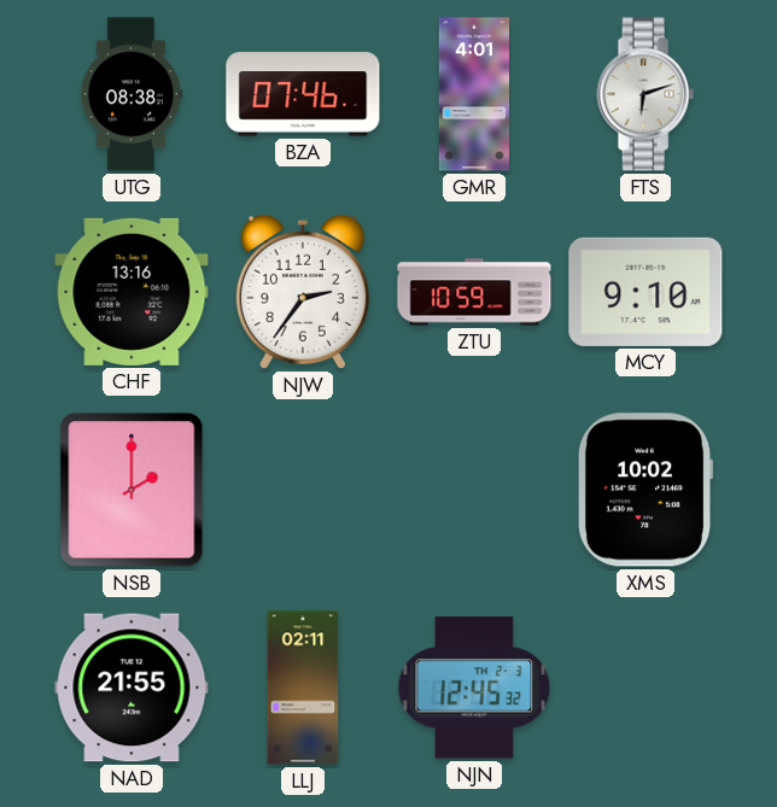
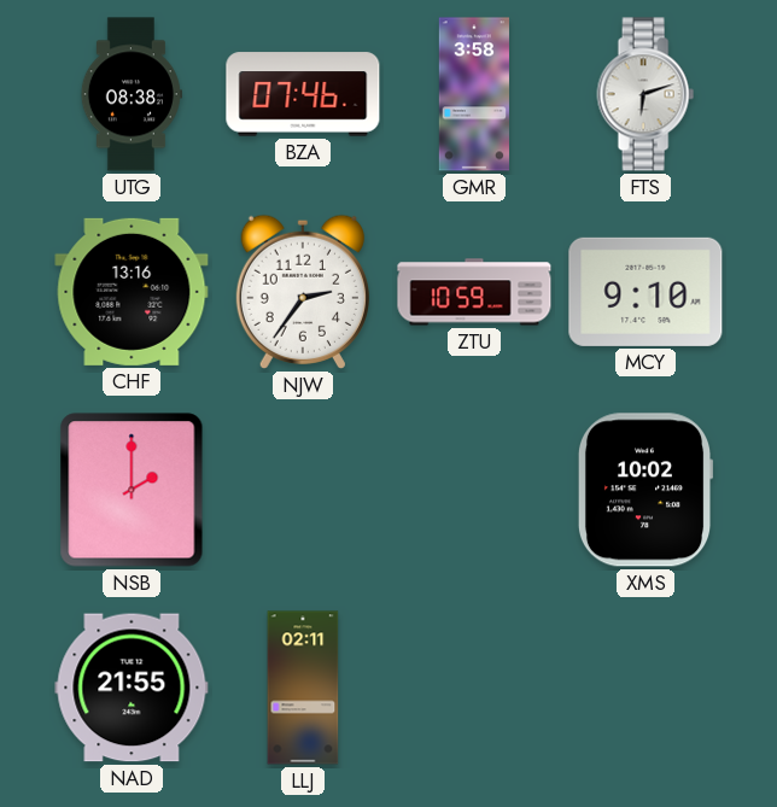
GMR: 4:01 -> 3:58
NJN: 12:45 -> none
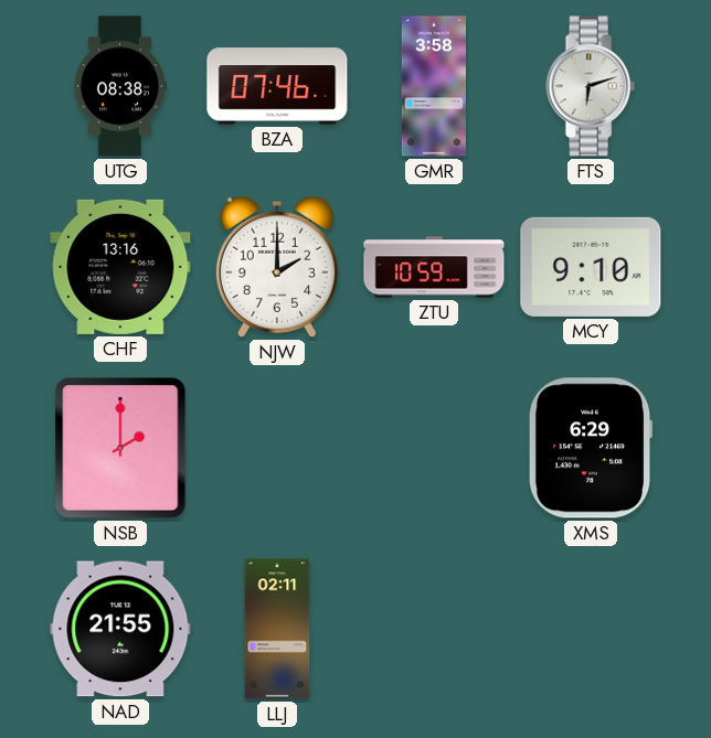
NJW: 2:36 -> 2:00
XMS: 10:02 -> 6:29
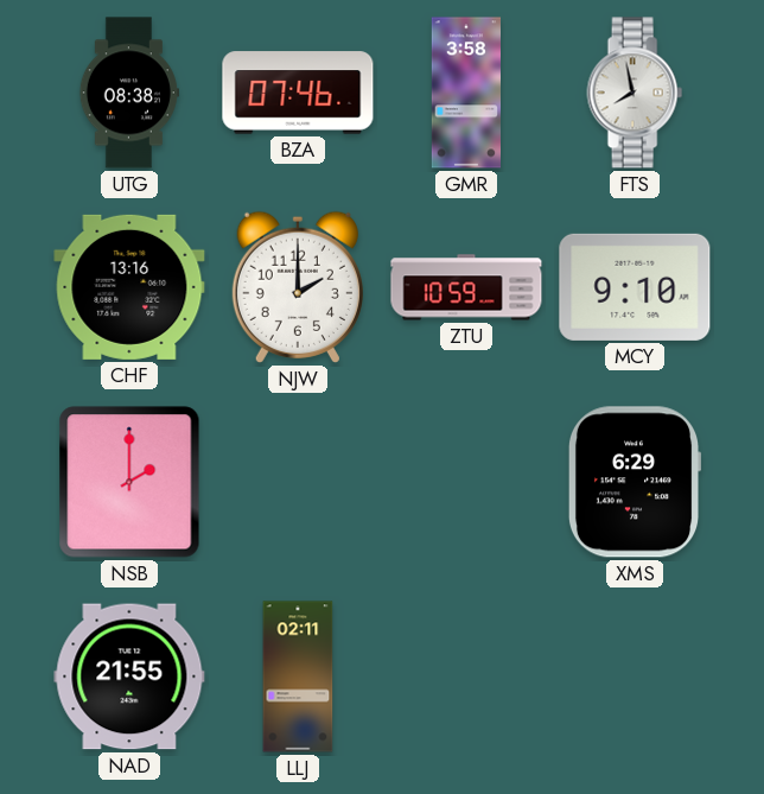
FTS: 6:12 -> 7:58
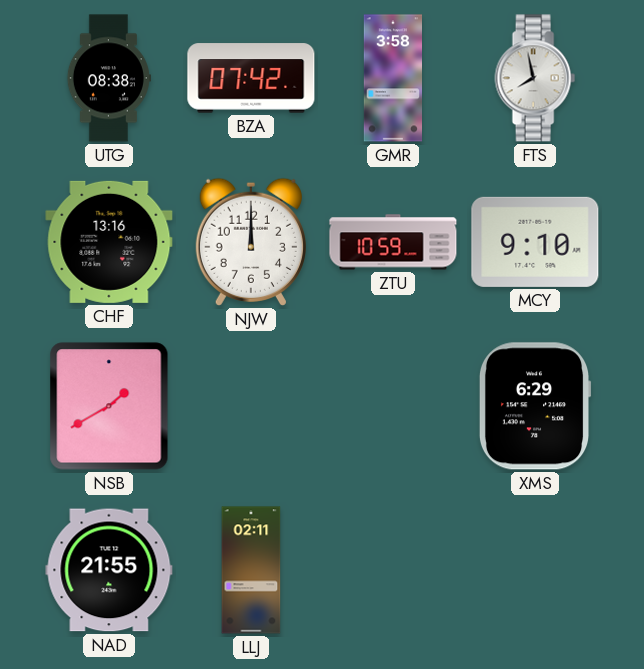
BZA: 07:46 -> 07:42
NJW: 2:00 -> 12:00
NSB: 2:00 -> 1:40
